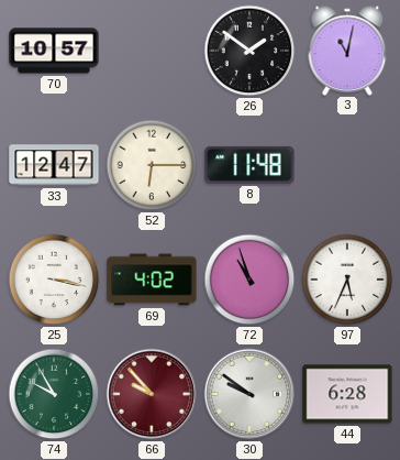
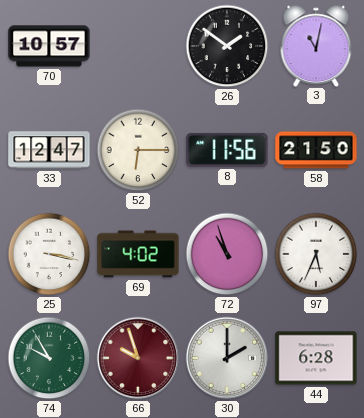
8: 11:48 -> 11:56
58: none -> 21:50
66: 9:53 -> 9:57
30: 9:51 -> 2:00
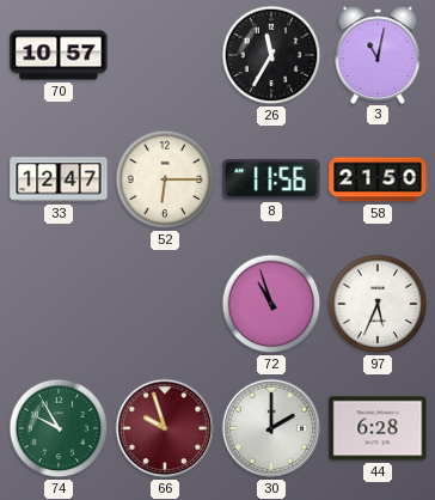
26: 1:51 -> 11:35
25: 3:17 -> none
69: 4:02 -> none
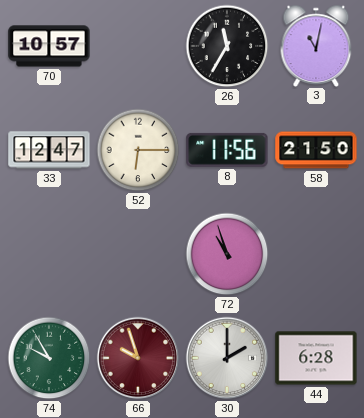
97: 5:34 -> none
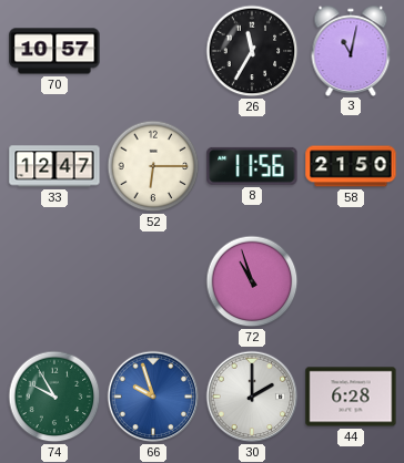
66 dial: burgundy -> blue
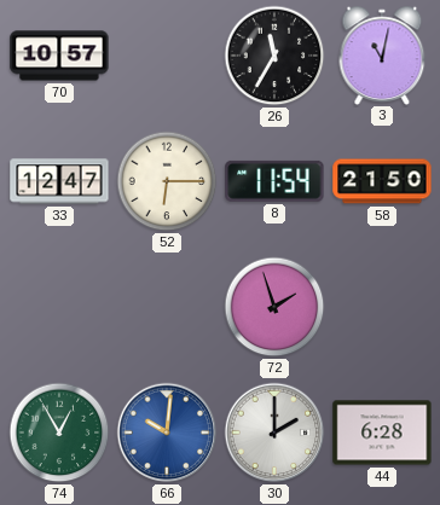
8: 11:56 -> 11:54
72: 10:57 -> 1:57
74: 9:55 -> 12:55
66: 9:57 -> 10:01
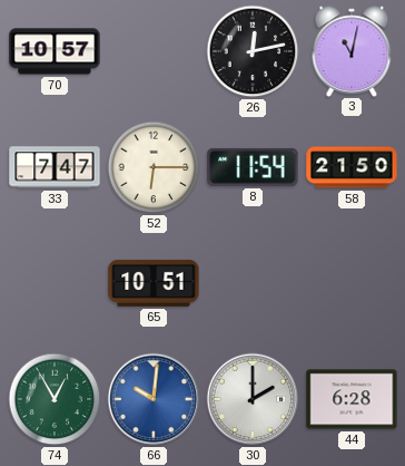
26: 11:35 -> 12:13
33: 12:47 -> 7:47
65: none -> 10:51
72: 1:57 -> none
